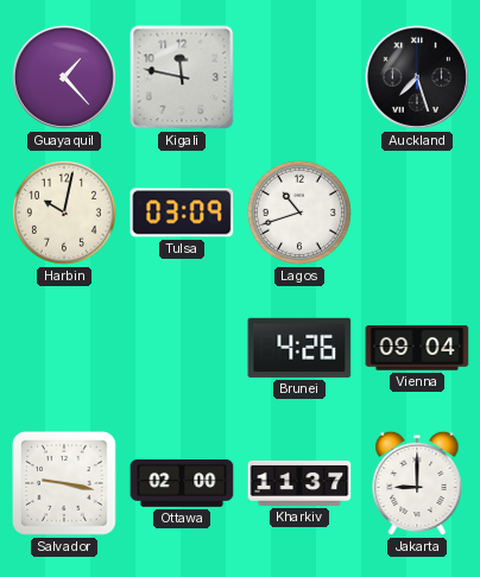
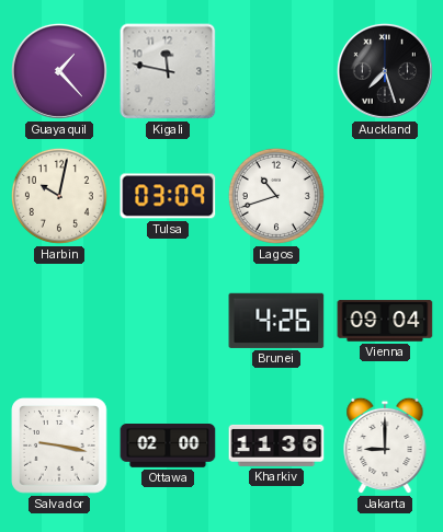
Kharkiv: 11:37 -> 11:36
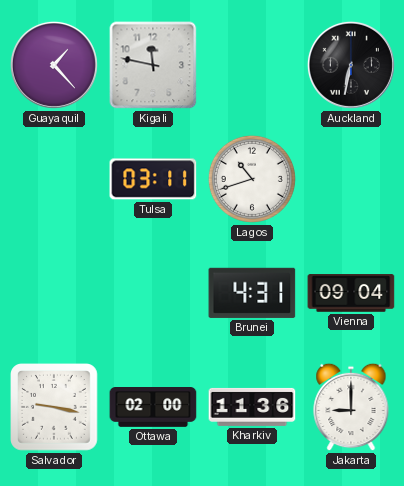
Auckland: 7:27 -> 6:32
Harbin: 10:02 -> none
Tulsa: 03:09 -> 03:11
Brunei: 4:26 -> 4:31
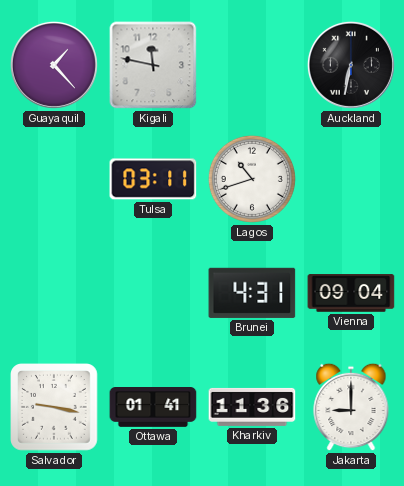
Ottawa: 02:00 -> 01:41
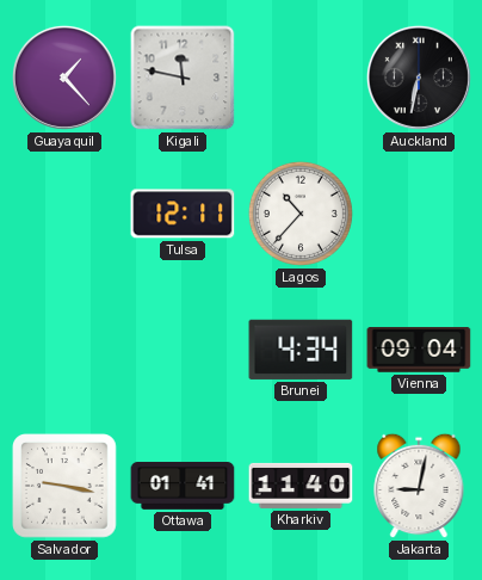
Tulsa: 03:11 -> 12:11
Lagos: 10:42 -> 10:37
Brunei: 4:31 -> 4:34
Kharkiv: 11:36 -> 11:40
Jakarta: 9:00 -> 9:02
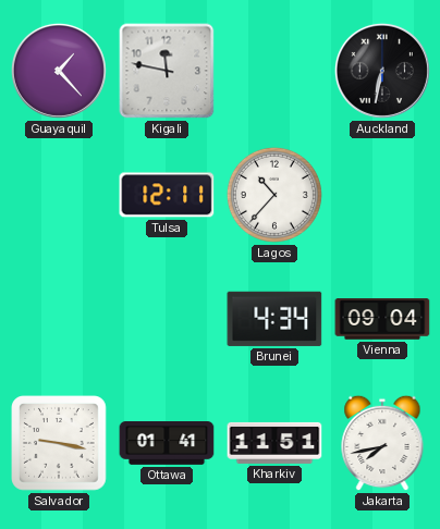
Kharkiv: 11:40 -> 11:51
Jakarta: 9:02 -> 7:43
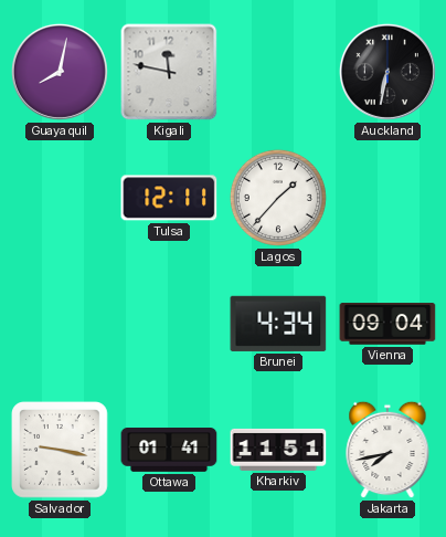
Guayaquil: 1:23 -> 8:02
Lagos: 10:37 -> 1:37
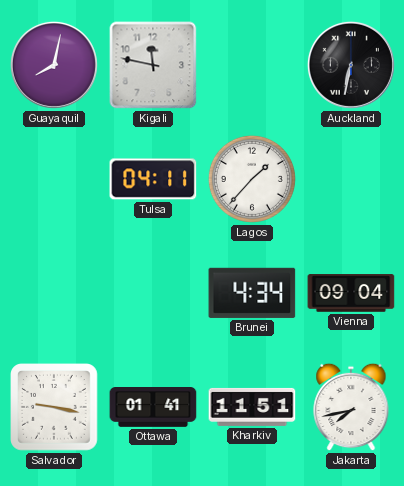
Tulsa: 12:11 -> 04:11
